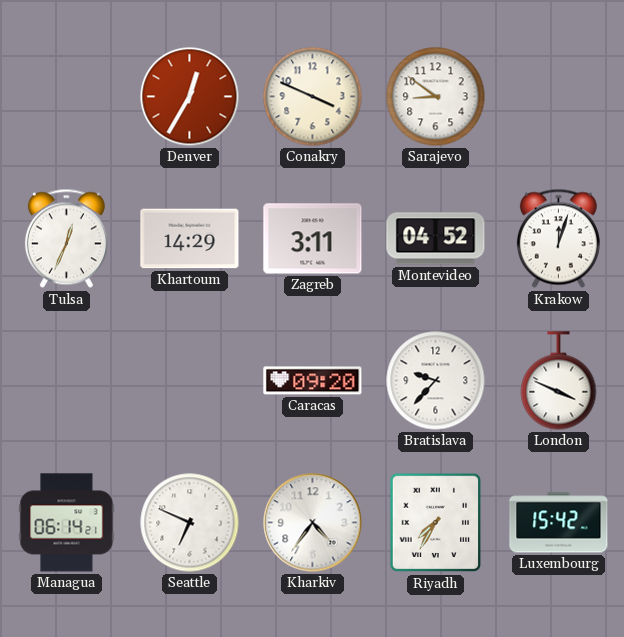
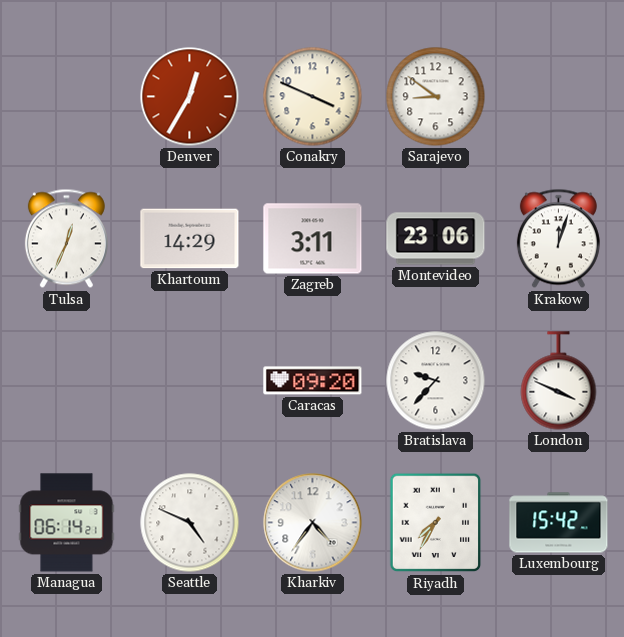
Montevideo: 04:52 -> 23:06
Seattle: 6:49 -> 4:49
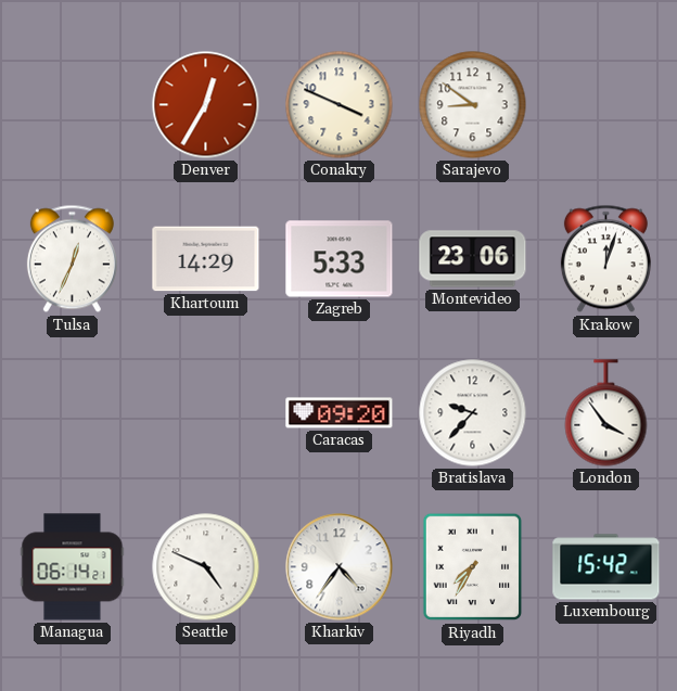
Zagreb: 3:11 -> 5:33
London: 3:49 -> 3:54
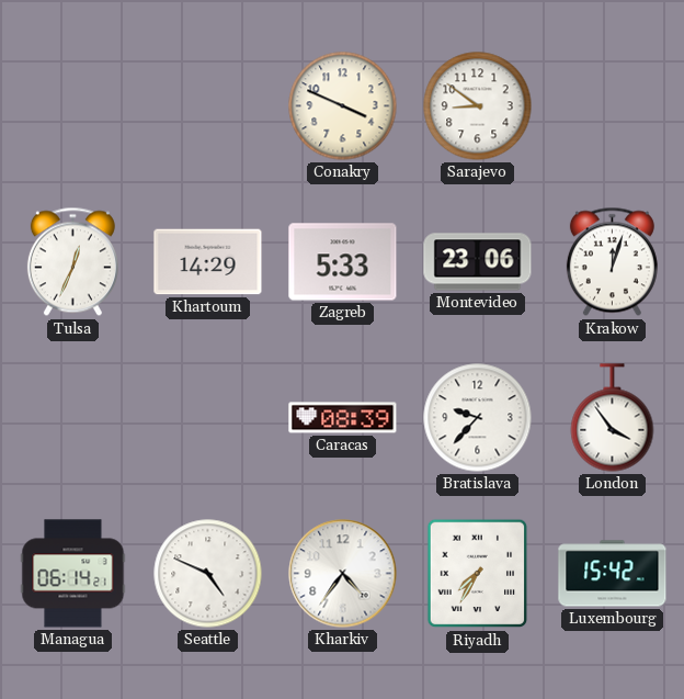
Denver: 12:35 -> none
Caracas: 09:20 -> 08:39
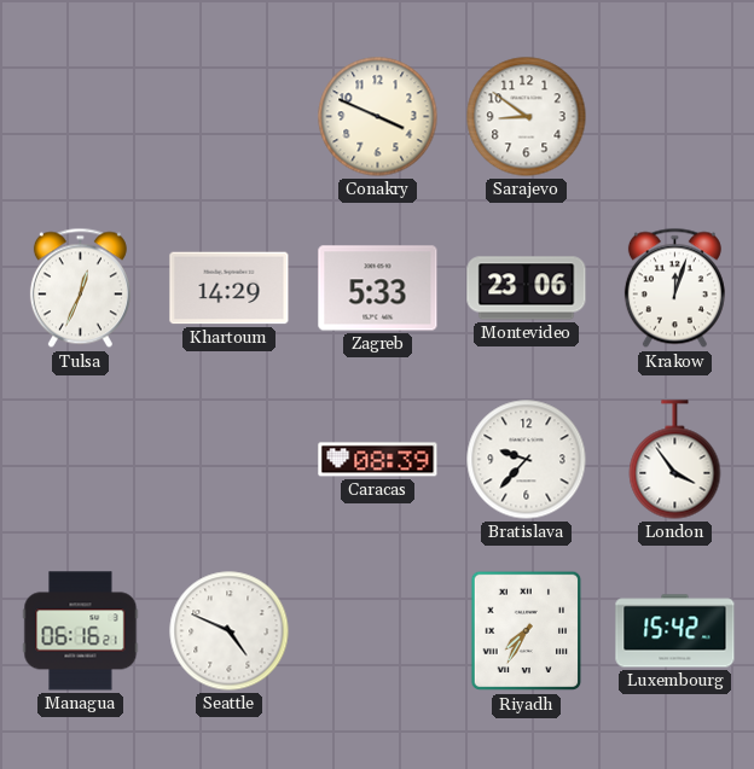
Managua: 06:14 -> 06:16
Kharkiv: 4:36 -> none
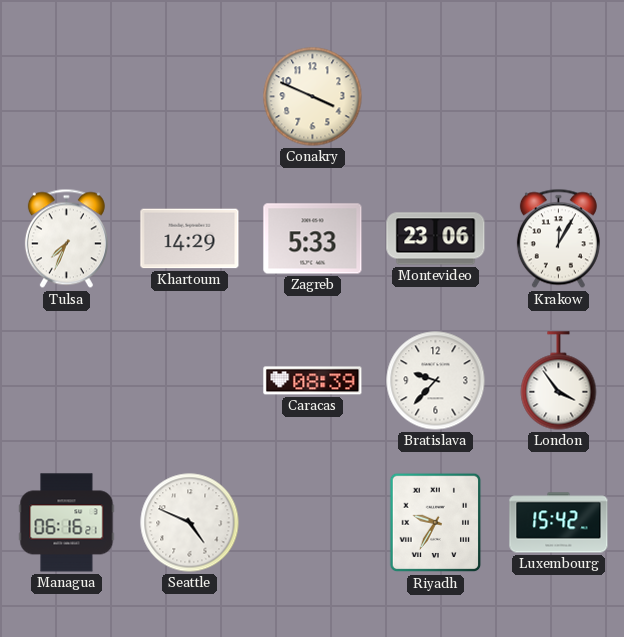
Sarajevo: 8:51 -> none
Tulsa: 12:34 -> 7:34
Krakow: 12:03 -> 12:05
Riyadh: 7:35 -> 9:35
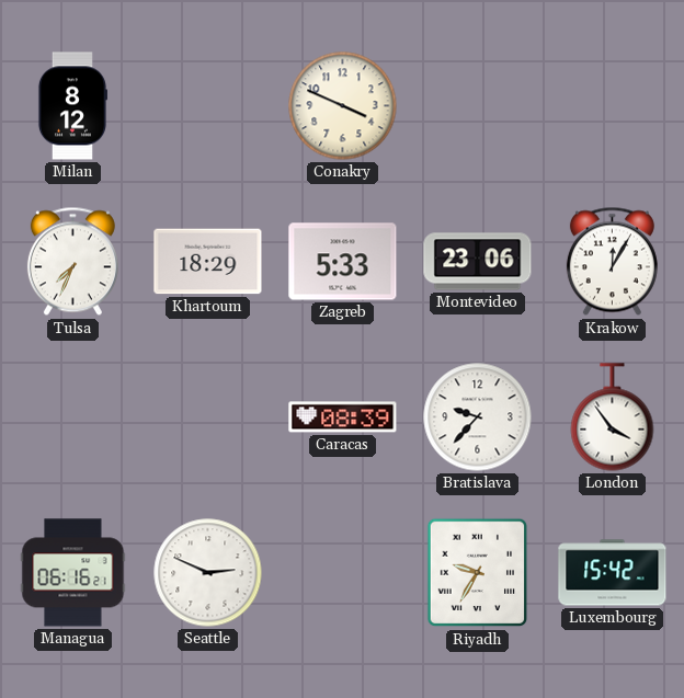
Milan: none -> 8:12
Khartoum: 14:29 -> 18:29
Seattle: 4:49 -> 2:49
